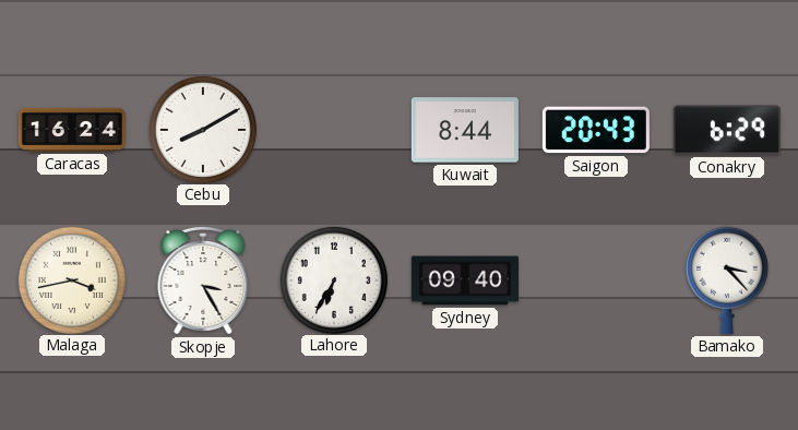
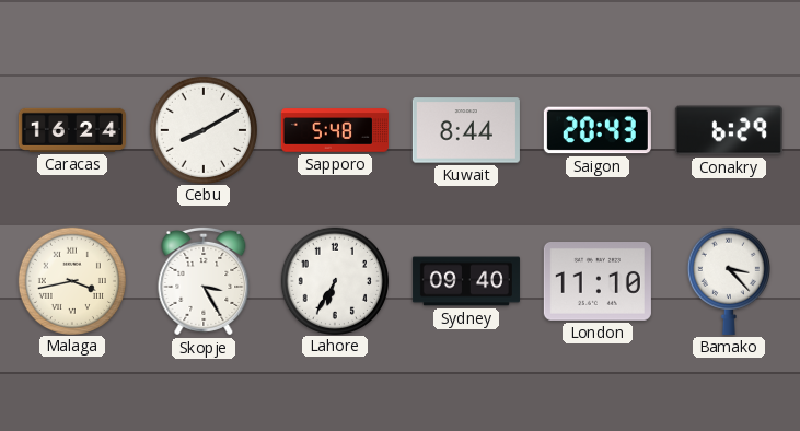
Sapporo: none -> 5:48
London: none -> 11:10
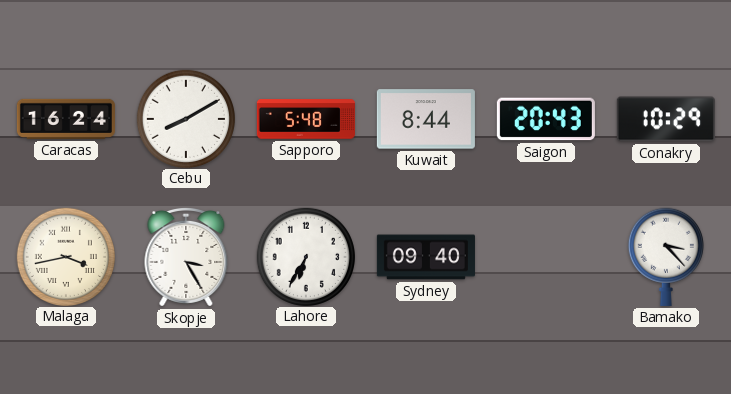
Conakry: 6:29 -> 10:29
London: 11:10 -> none
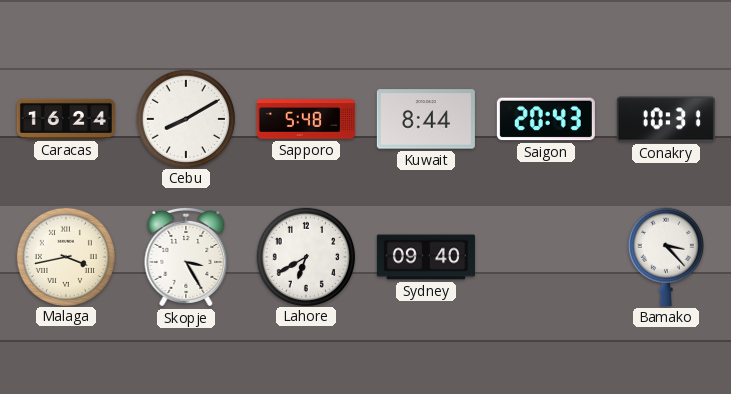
Conakry: 10:29 -> 10:31
Lahore: 6:35 -> 6:40
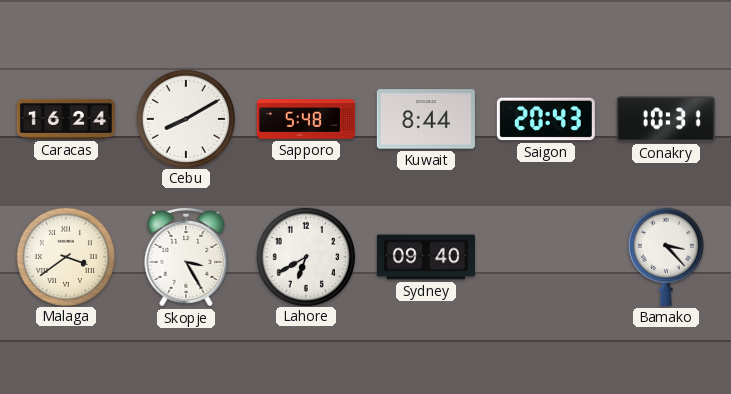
Malaga: 3:43 -> 3:39
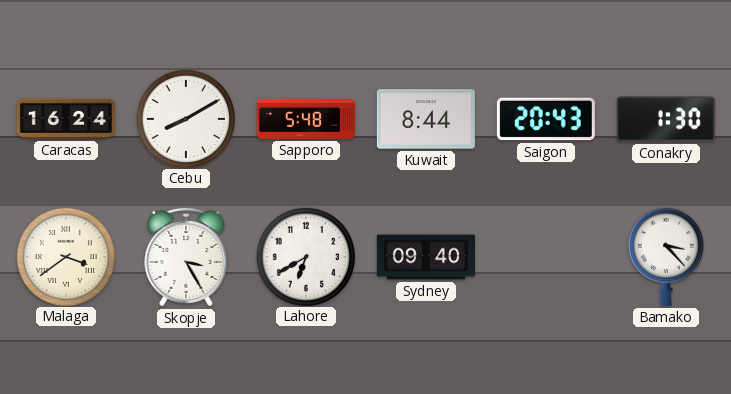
Conakry: 10:31 -> 1:30
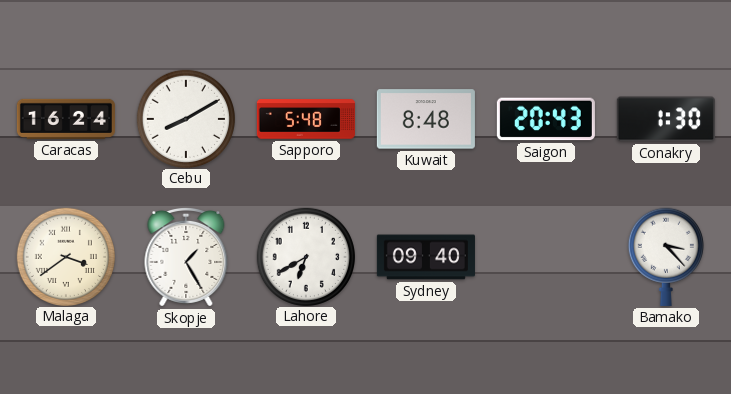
Kuwait: 8:44 -> 8:48
Skopje: 3:25 -> 1:25
